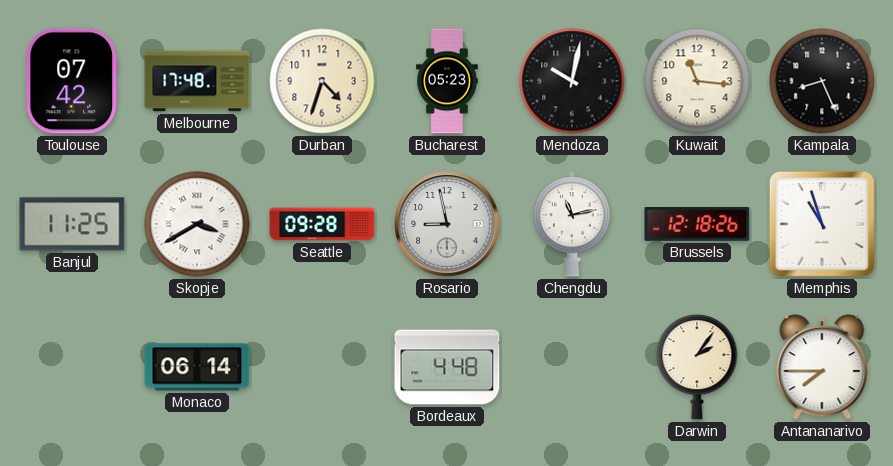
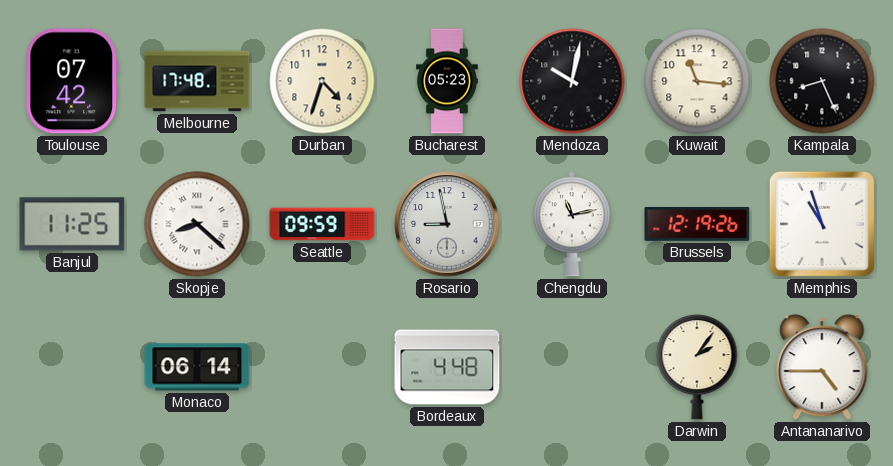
Skopje: 3:40 -> 8:22
Seattle: 09:28 -> 09:59
Brussels: 12:18 -> 12:19
Antananarivo: 7:45 -> 4:45
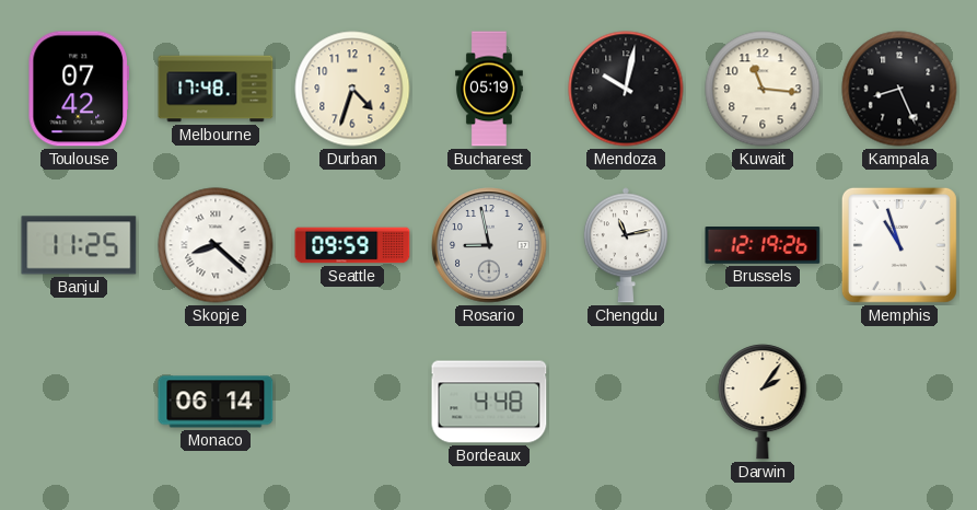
Bucharest: 05:23 -> 05:19
Antananarivo: 4:45 -> none
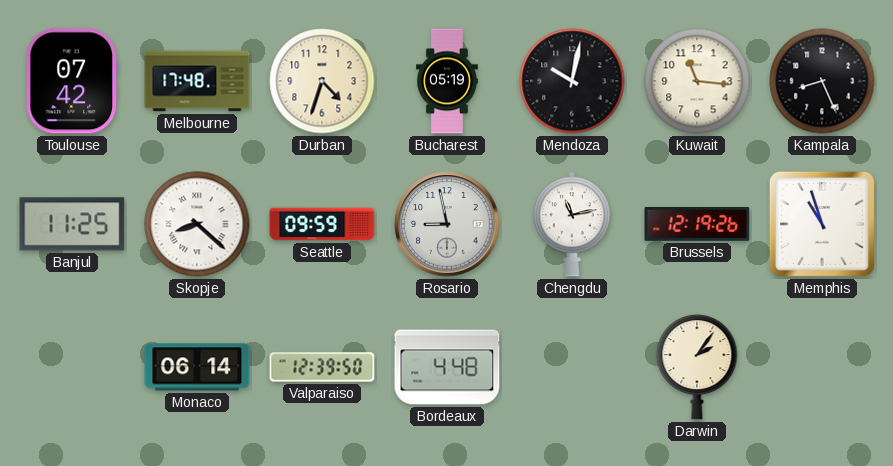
Valparaiso: none -> 12:39
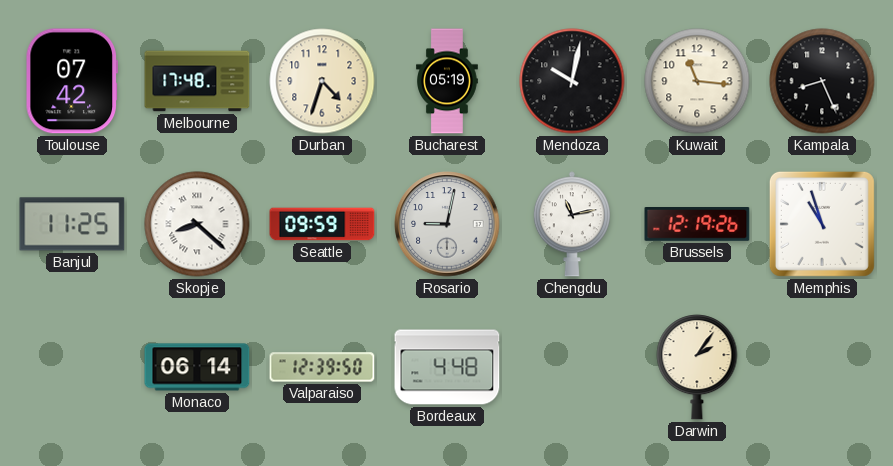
Rosario: 8:58 -> 9:02
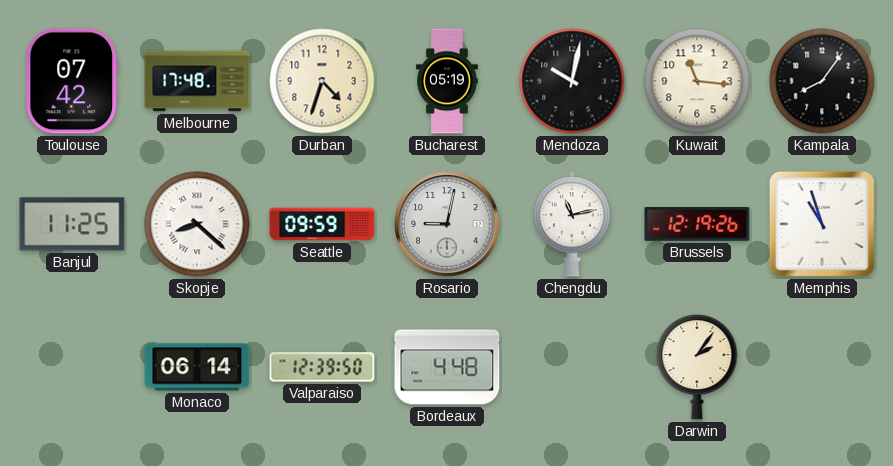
Kampala: 8:26 -> 8:06
